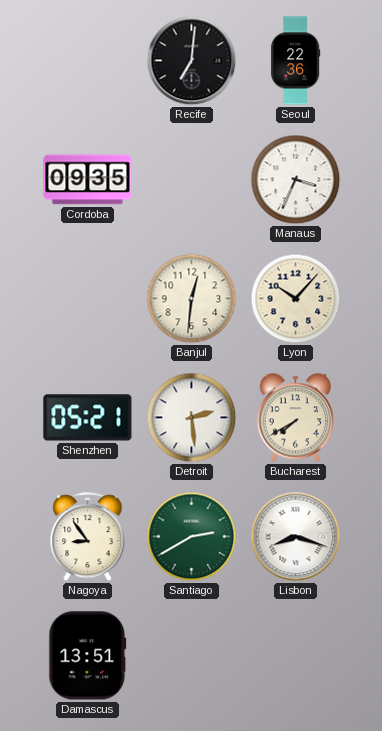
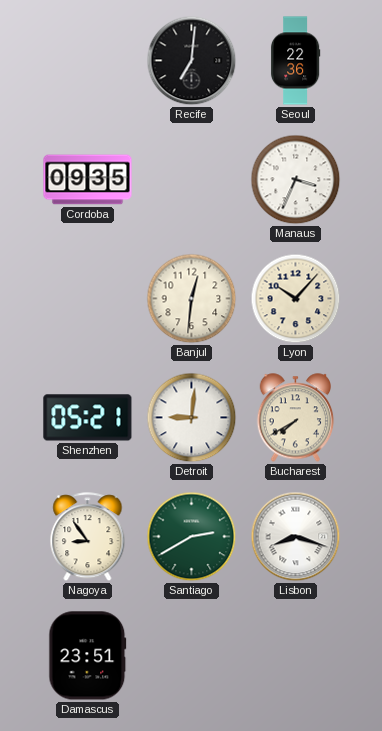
Detroit: 2:29 -> 9:01
Damascus: 13:51 -> 23:51
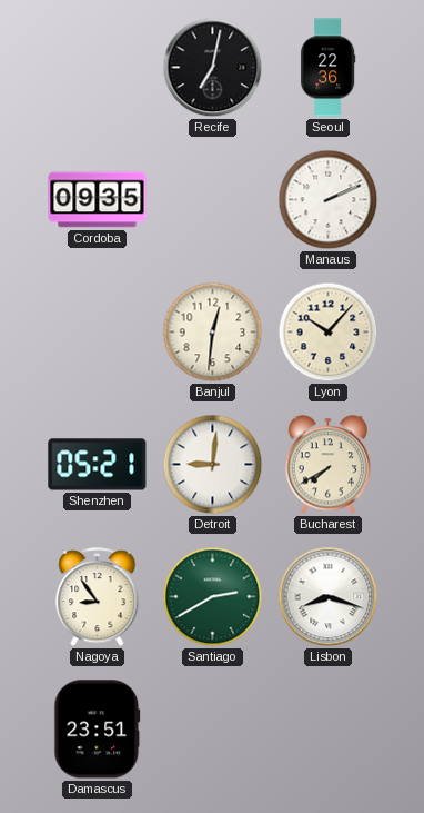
Recife: 7:01 -> 7:02
Manaus: 3:34 -> 2:11
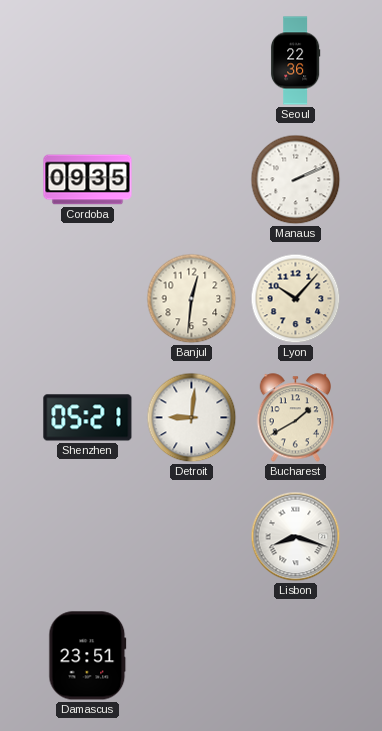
Recife: 7:02 -> none
Bucharest: 7:40 -> 1:40
Nagoya: 8:54 -> none
Santiago: 2:40 -> none
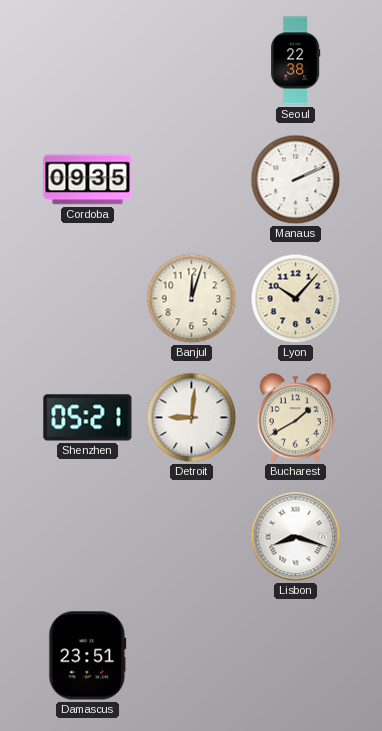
Seoul: 22:36 -> 22:38
Banjul: 12:31 -> 12:03
